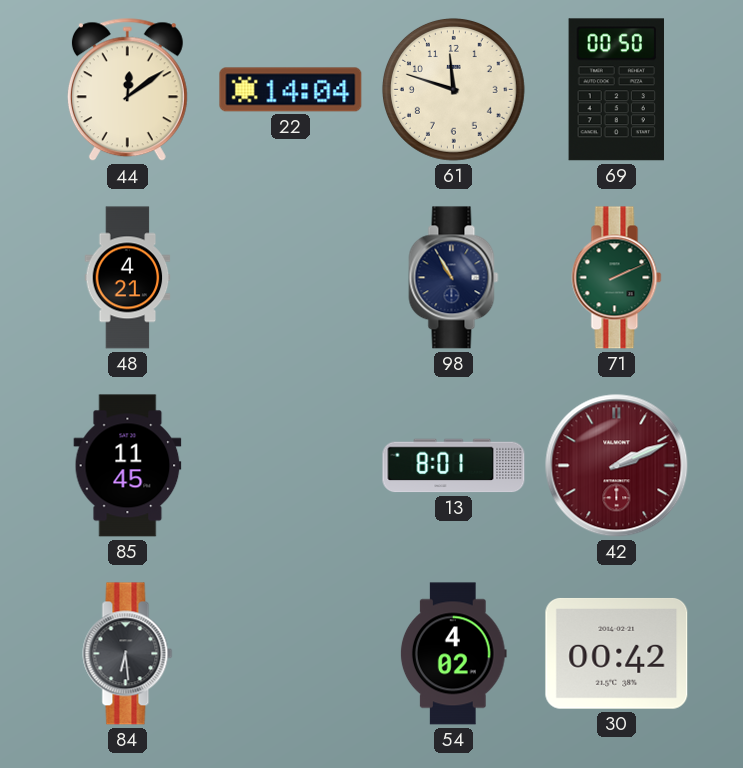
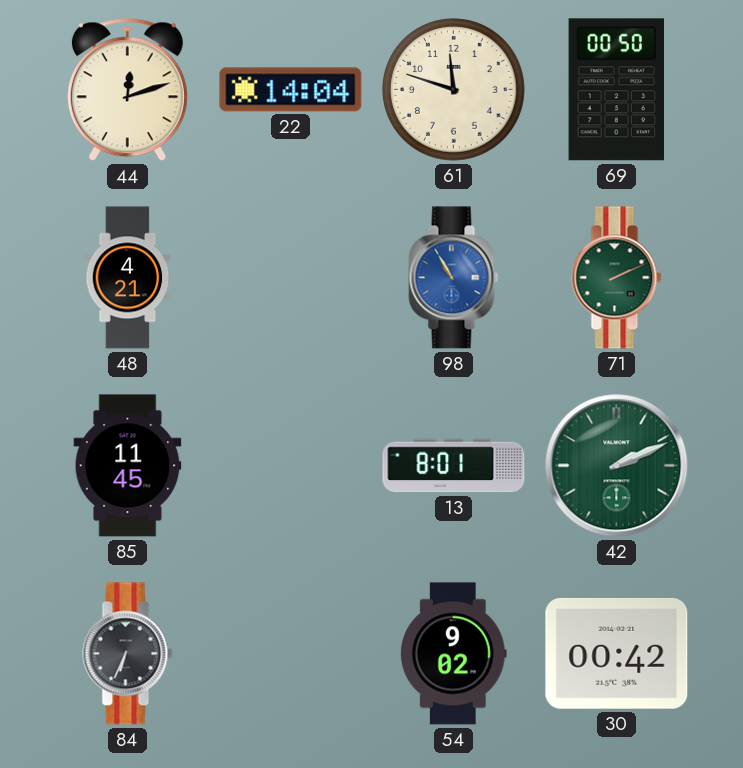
44: 12:09 -> 12:12
98 dial: navy -> blue
42 dial: burgundy -> green
84: 6:29 -> 6:34
54: 4:02 -> 9:02
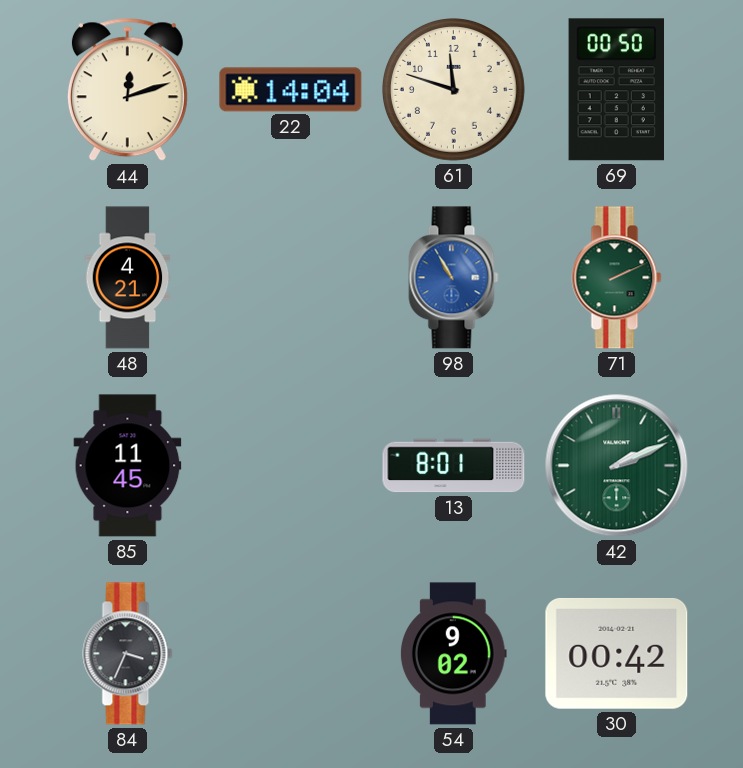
84: 6:34 -> 3:34
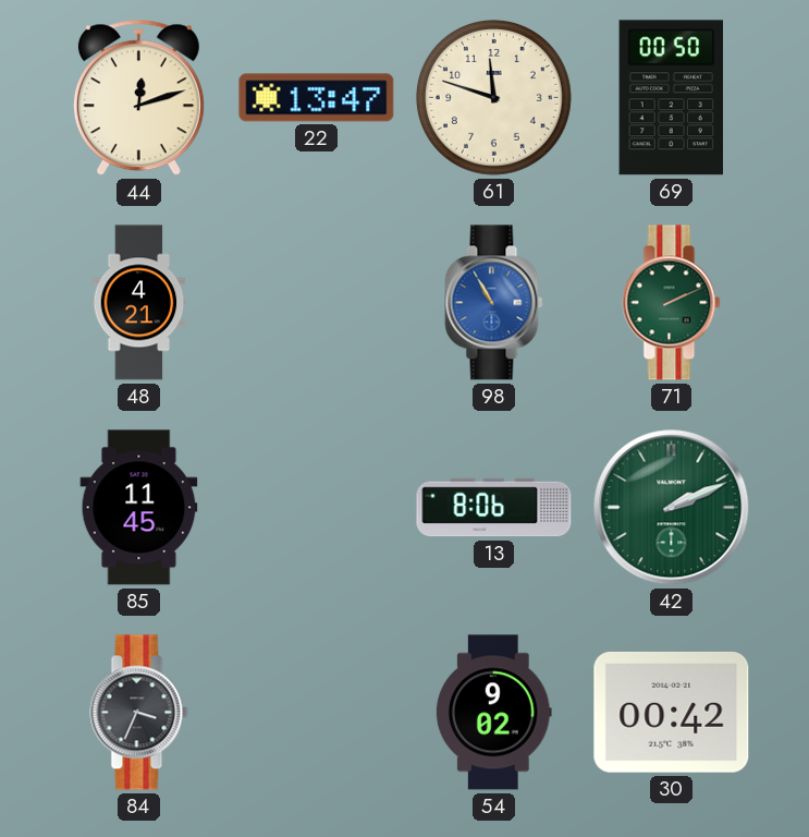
22: 14:04 -> 13:47
13: 8:01 -> 8:06
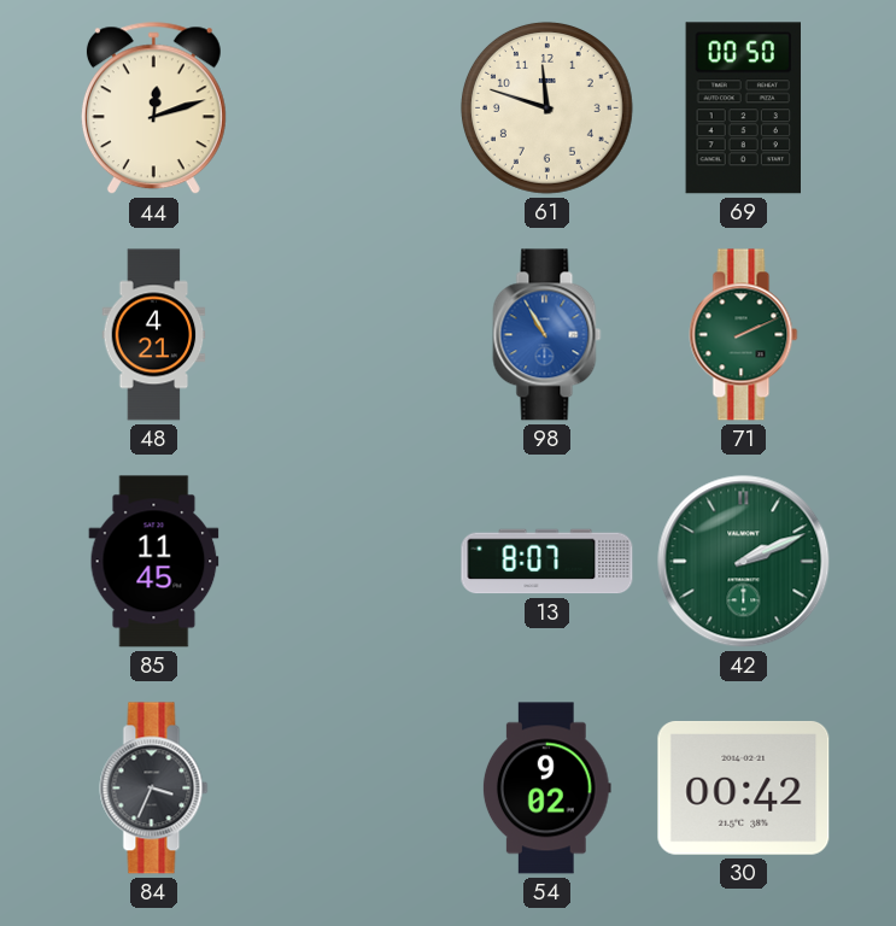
22: 13:47 -> none
13: 8:06 -> 8:07
